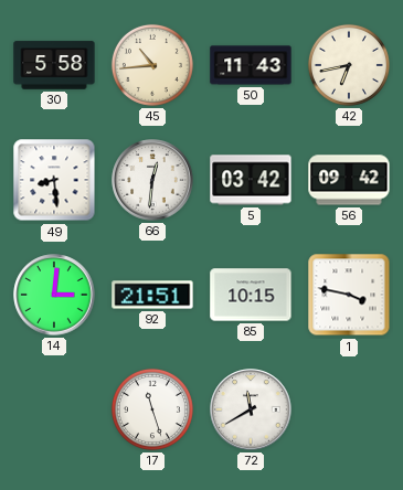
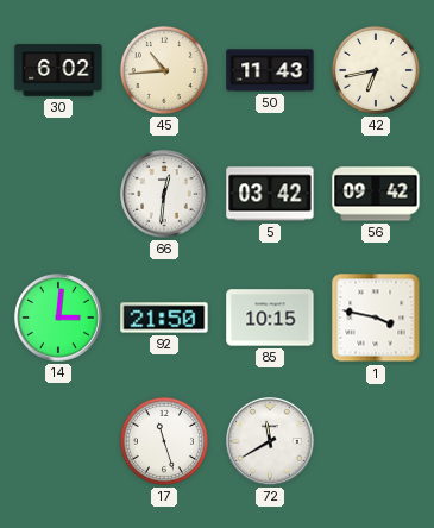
30: 5:58 -> 6:02
49: 8:29 -> none
92: 21:51 -> 21:50
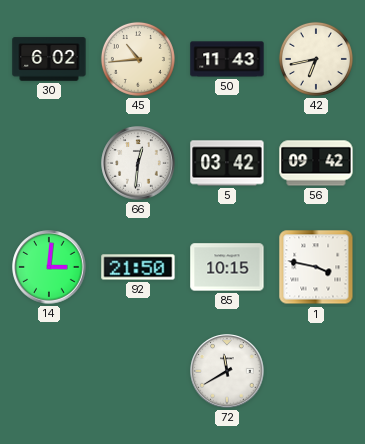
17: 11:27 -> none
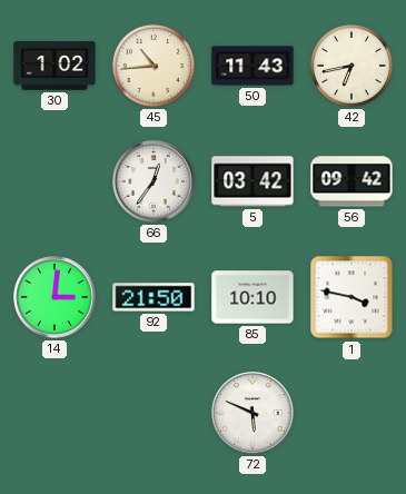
30: 6:02 -> 1:02
66: 12:31 -> 12:36
85: 10:15 -> 10:10
72: 11:40 -> 5:49
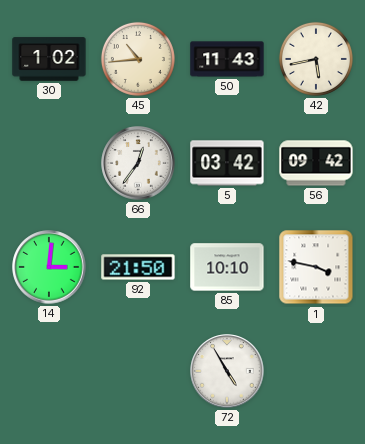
42: 6:43 -> 5:43
72: 5:49 -> 4:55
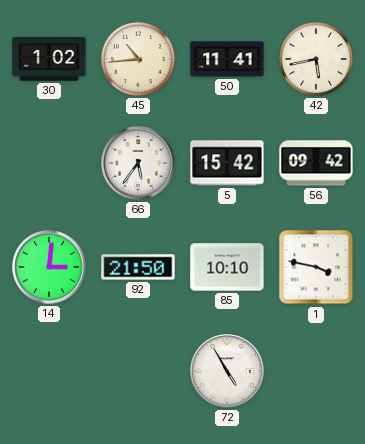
50: 11:43 -> 11:41
66: 12:36 -> 5:36
5: 03:42 -> 15:42
